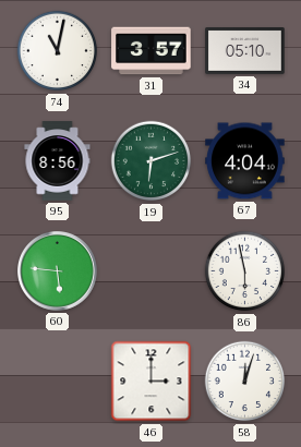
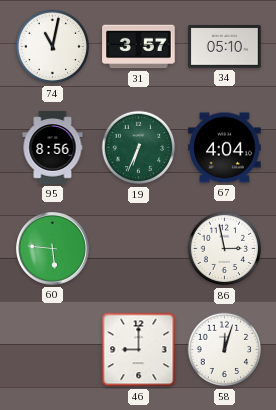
19: 6:12 -> 6:34
86: 5:58 -> 2:58
46: 3:00 -> 9:00
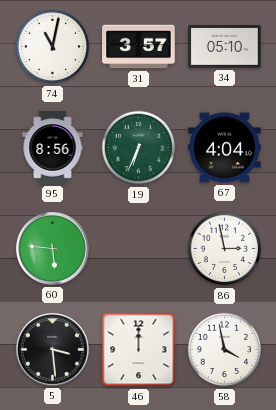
5: none -> 3:29
46: 9:00 -> 12:00
58: 12:03 -> 3:58
